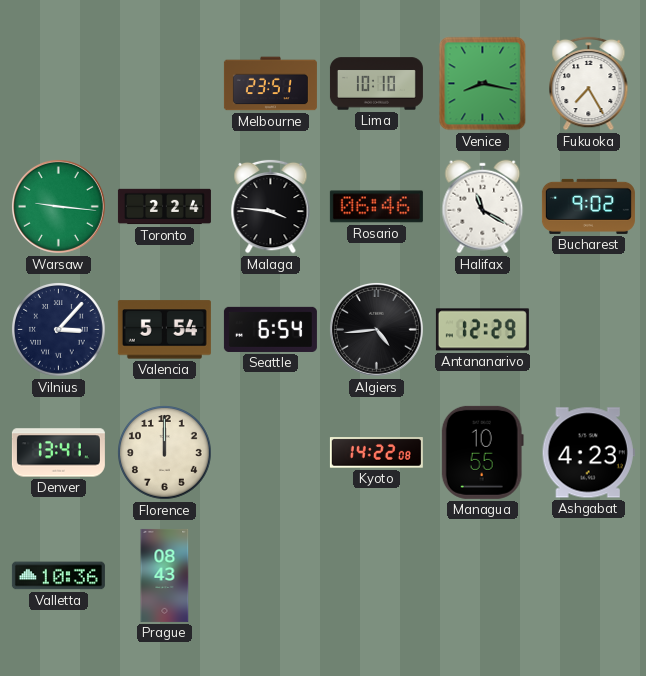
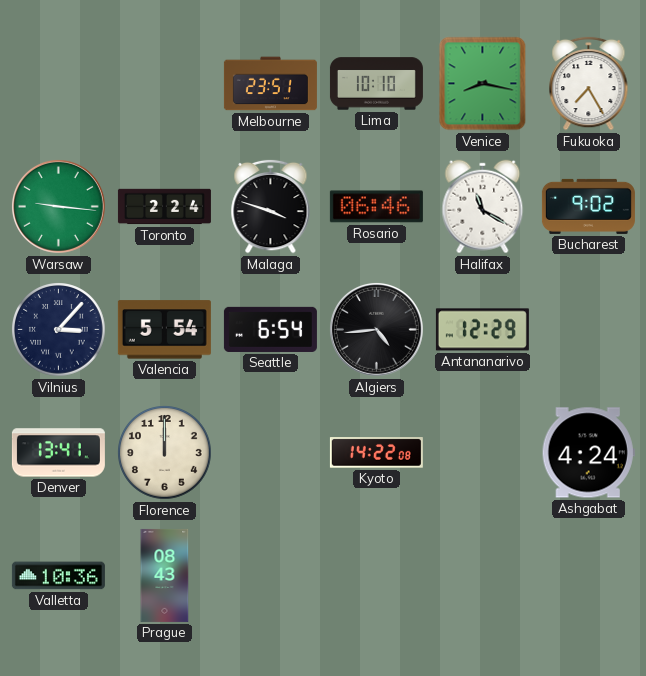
Malaga: 3:46 -> 3:48
Managua: 10:55 -> none
Ashgabat: 4:23 -> 4:24
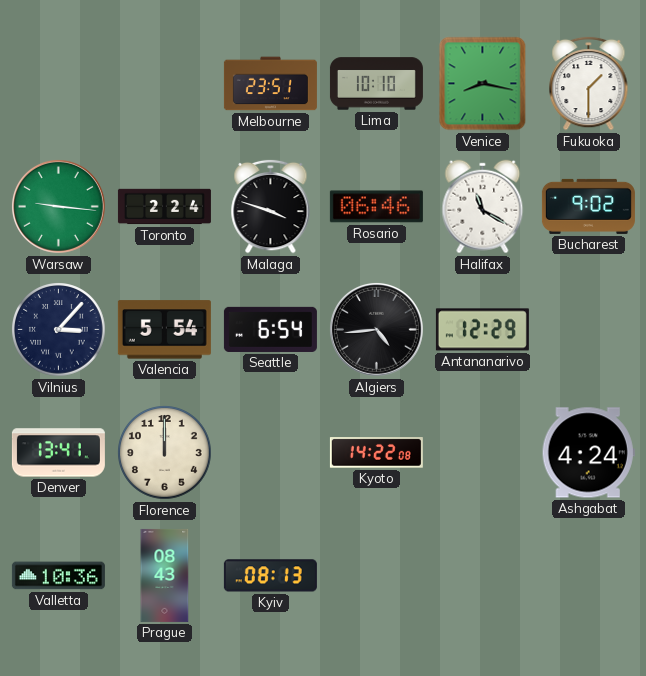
Fukuoka: 7:25 -> 1:30
Kyiv: none -> 08:13
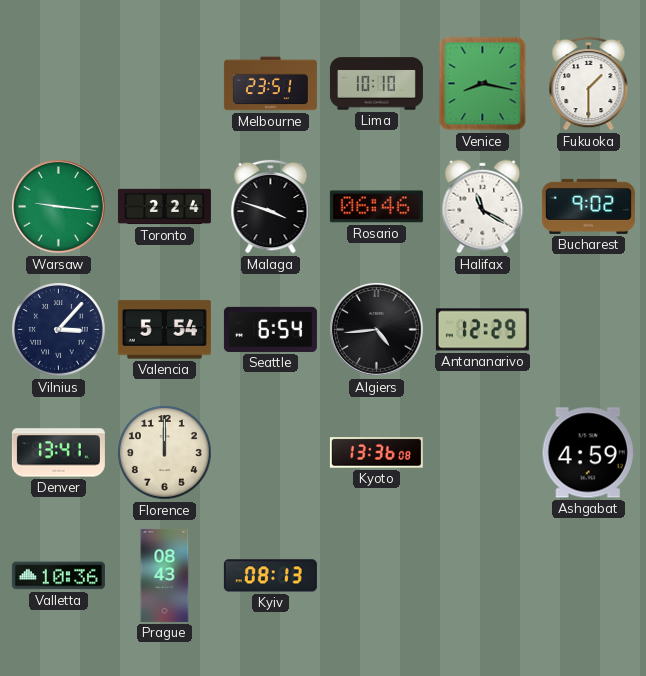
Kyoto: 14:22 -> 13:36
Ashgabat: 4:24 -> 4:59
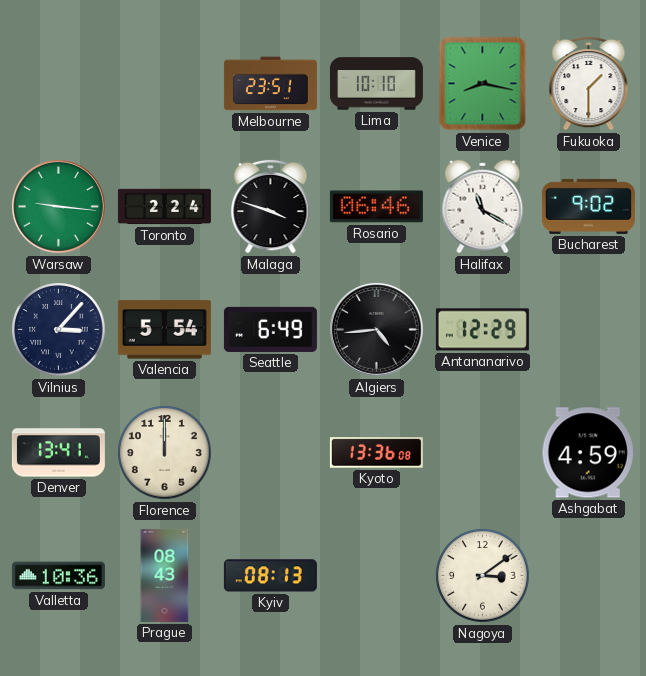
Seattle: 6:54 -> 6:49
Nagoya: none -> 3:09
